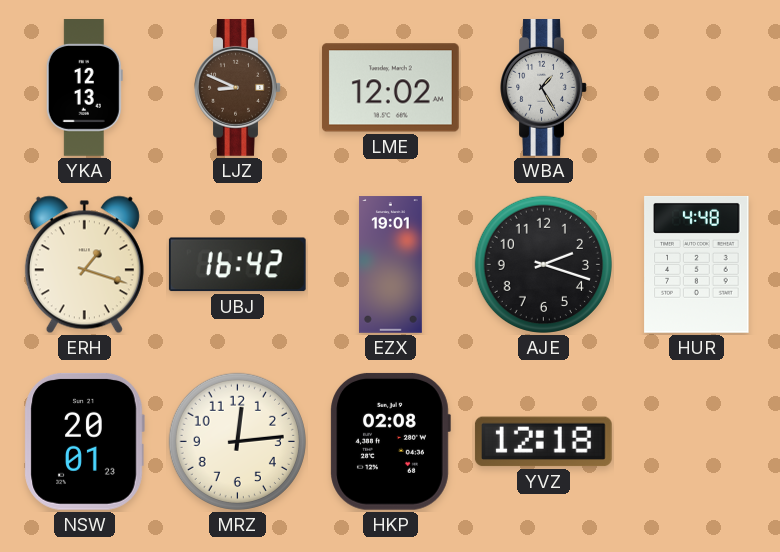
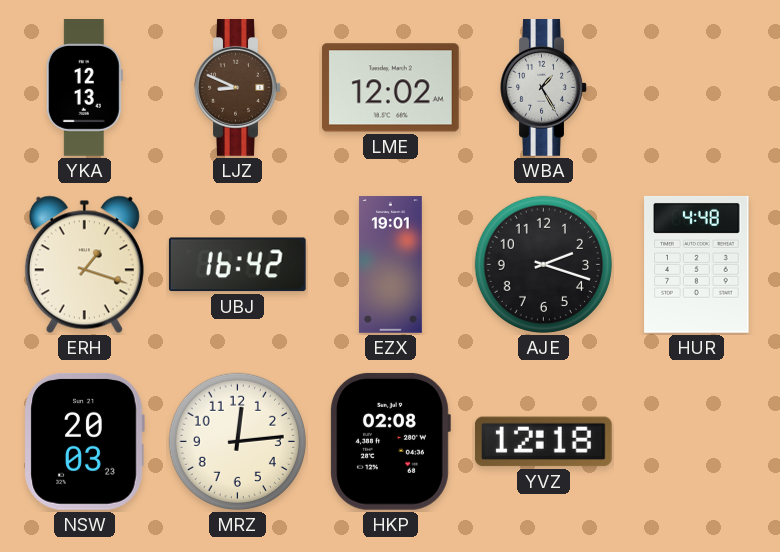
NSW: 20:01 -> 20:03
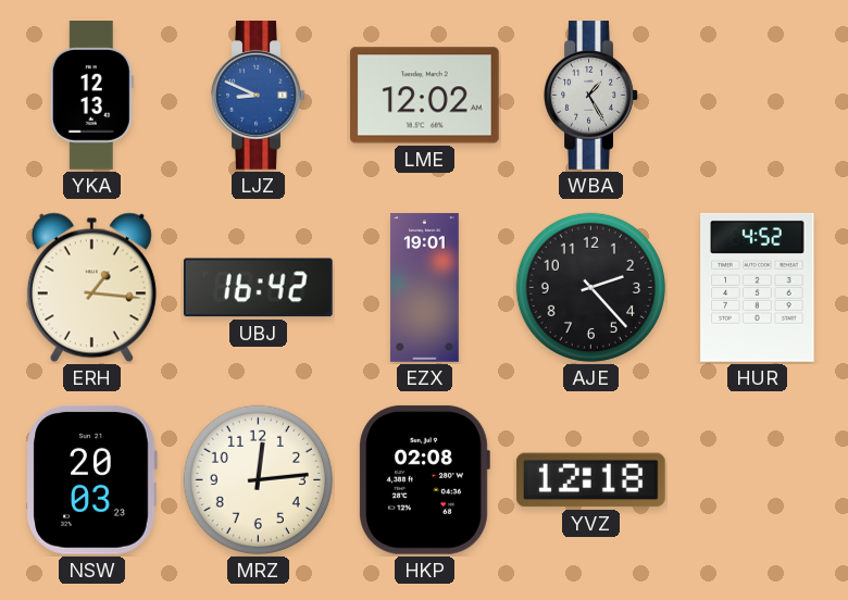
LJZ dial: brown -> blue
ERH: 1:18 -> 1:16
AJE: 2:18 -> 2:23
HUR: 4:48 -> 4:52
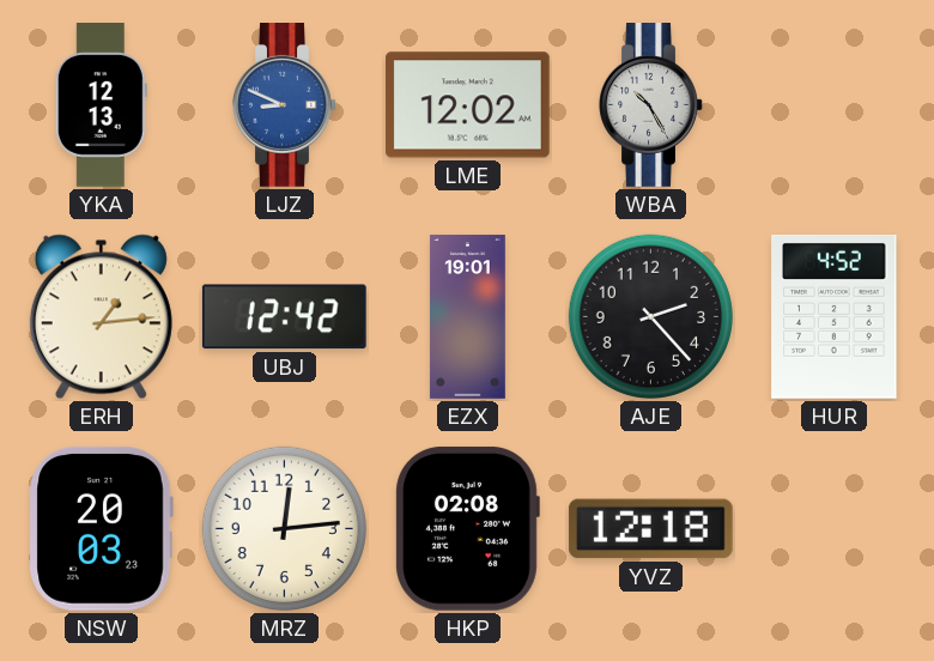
WBA: 1:25 -> 10:25
ERH: 1:16 -> 1:14
UBJ: 16:42 -> 12:42
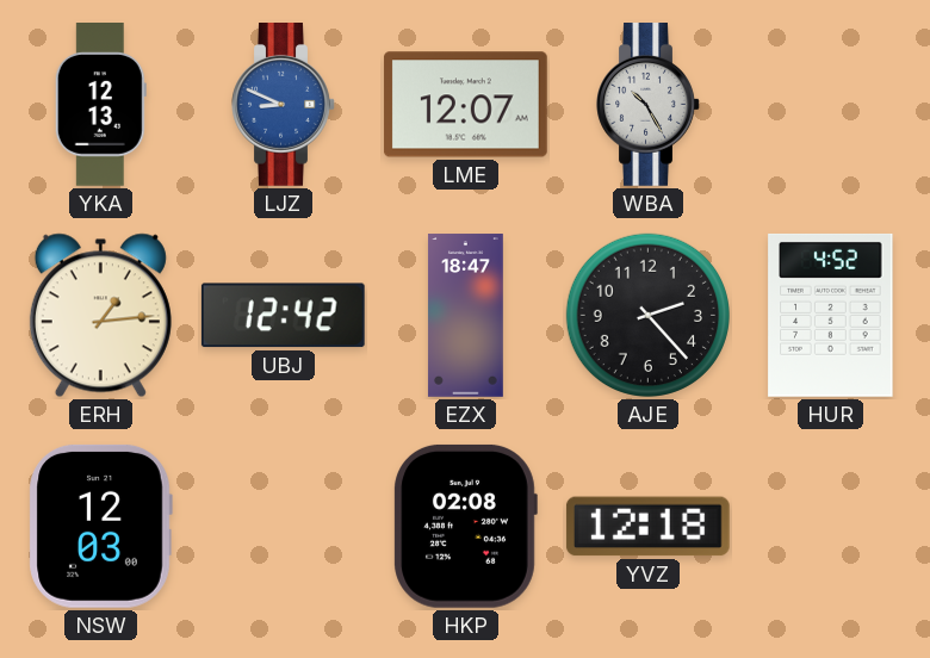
LME: 12:02 -> 12:07
EZX: 19:01 -> 18:47
NSW: 20:03 -> 12:03
MRZ: 12:14 -> none
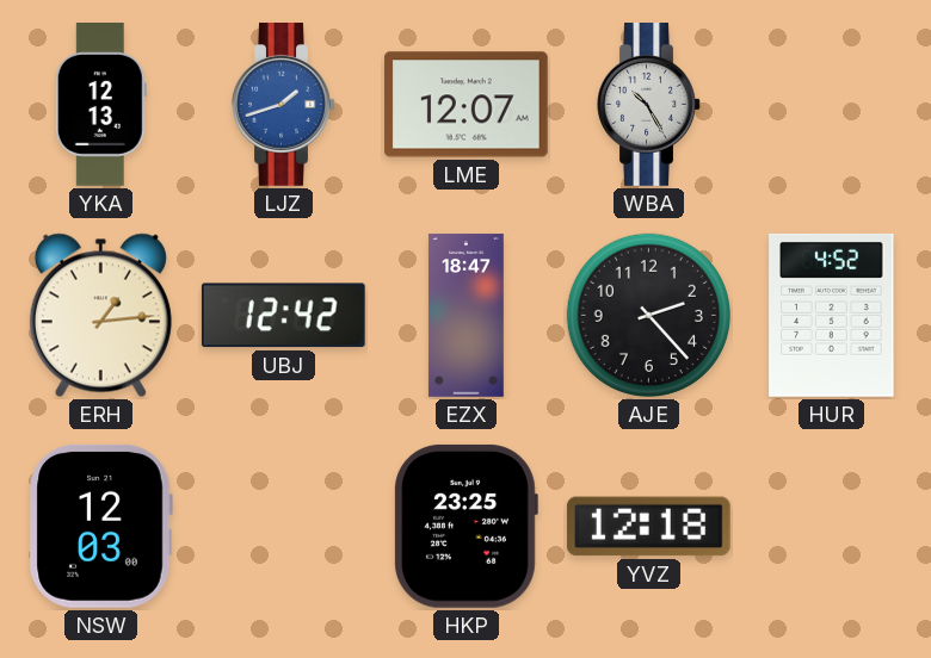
LJZ: 8:49 -> 1:42
HKP: 02:08 -> 23:25
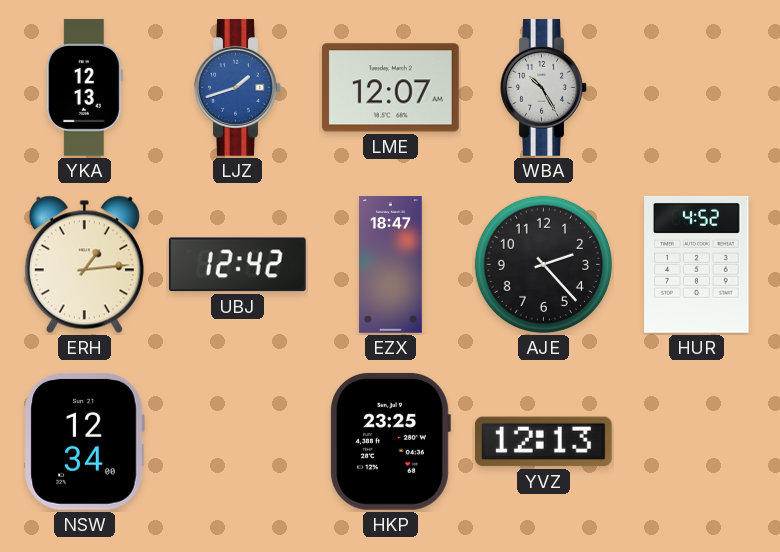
NSW: 12:03 -> 12:34
YVZ: 12:18 -> 12:13
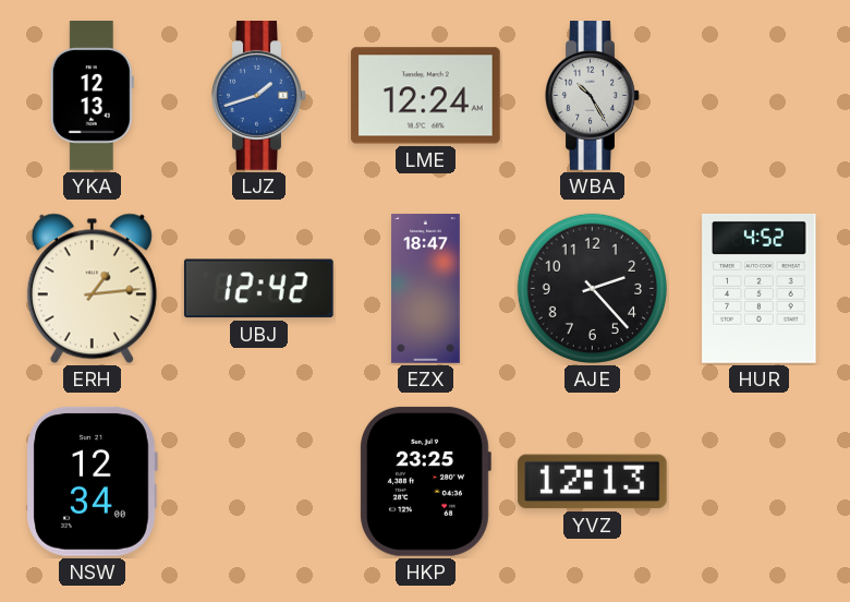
LME: 12:07 -> 12:24
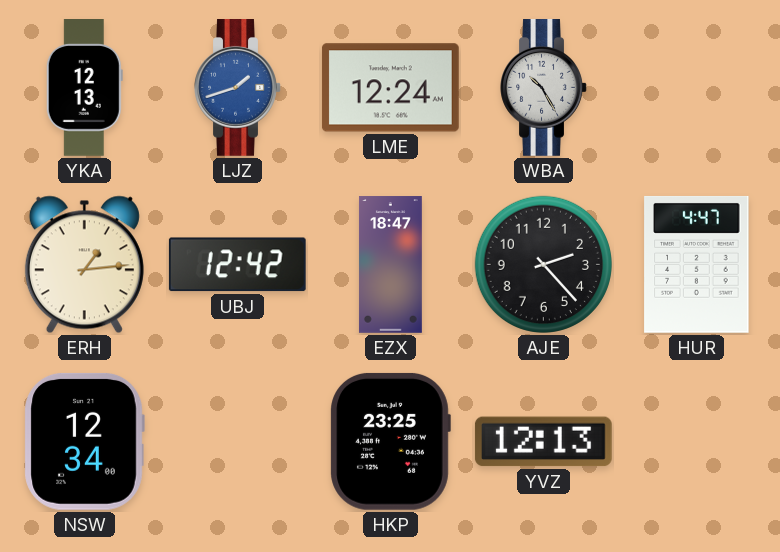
HUR: 4:52 -> 4:47
